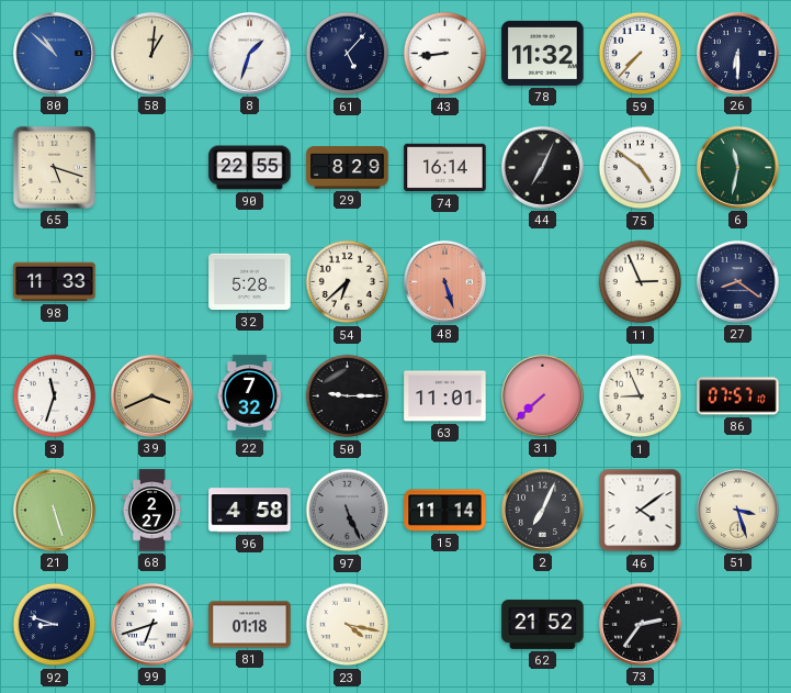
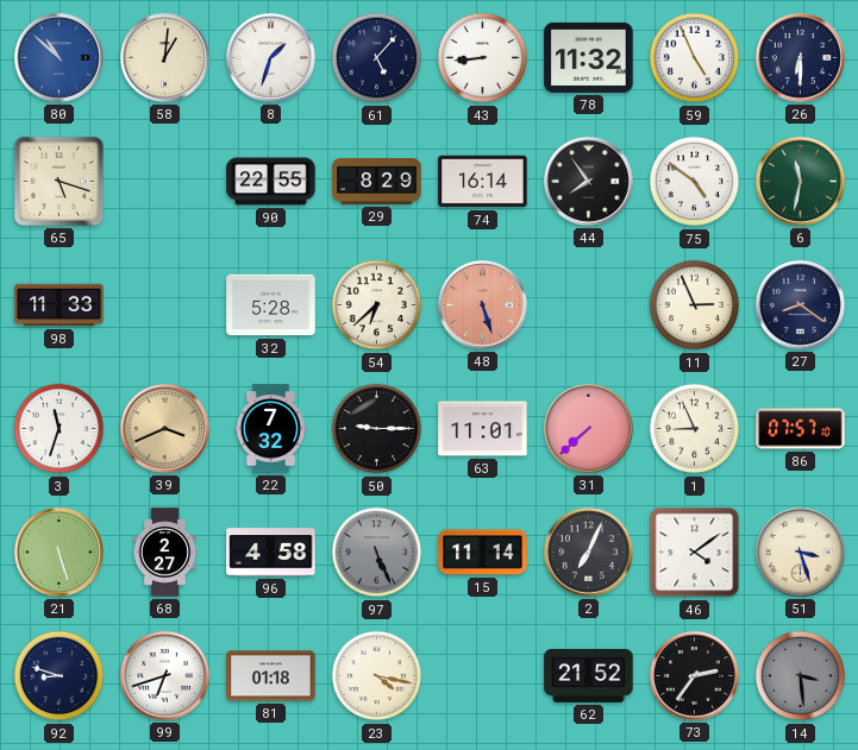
59: 7:37 -> 4:56
44: 7:04 -> 7:54
14: none -> 3:29
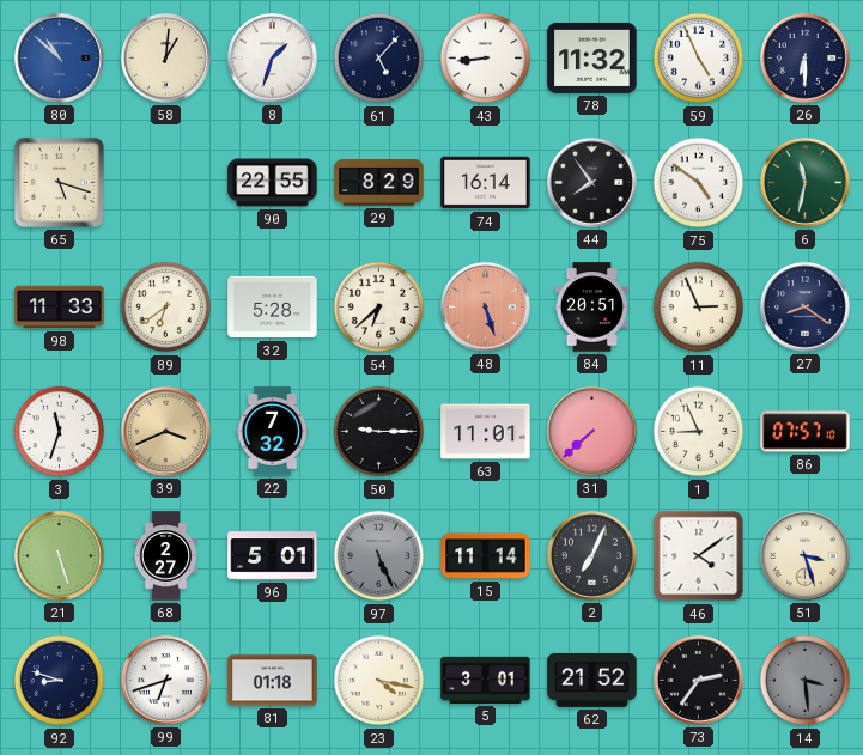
89: none -> 6:39
84: none -> 20:51
96: 4:58 -> 5:01
5: none -> 3:01
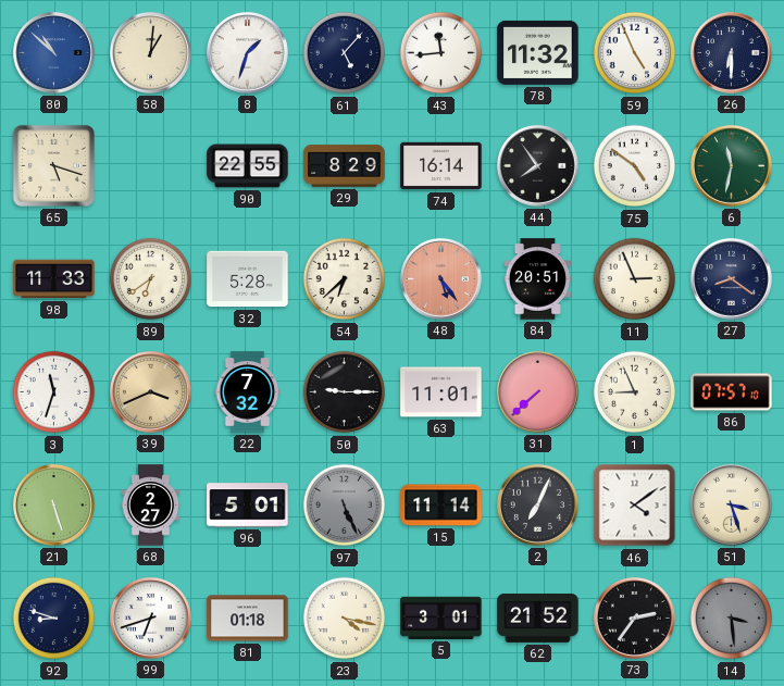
43: 8:44 -> 11:44
48: 5:27 -> 5:24
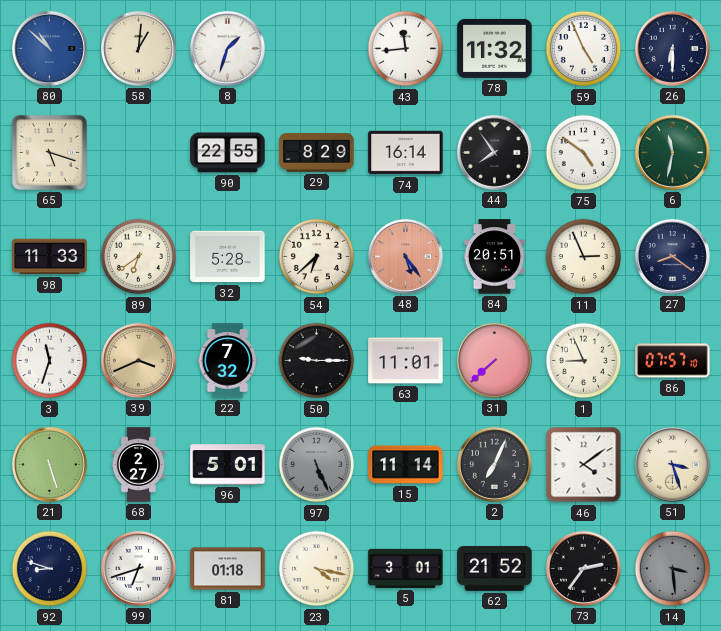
61: 5:07 -> none
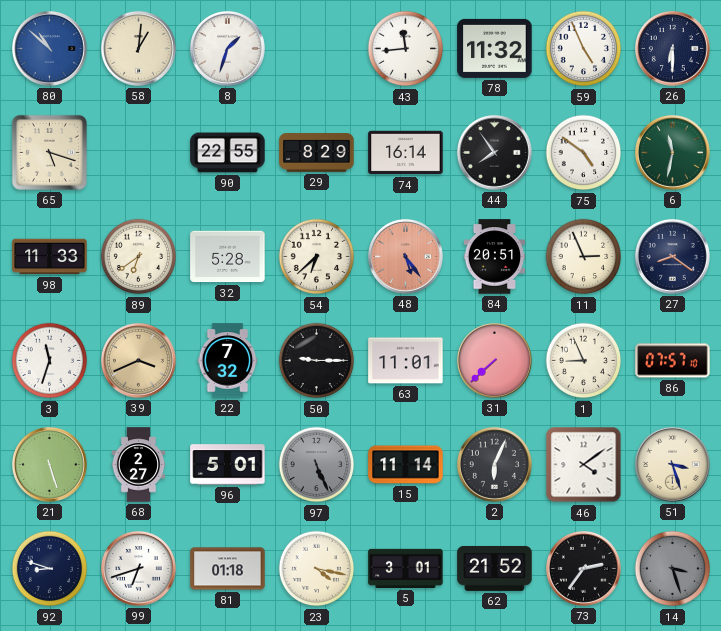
2: 7:04 -> 6:04
14: 3:29 -> 3:27
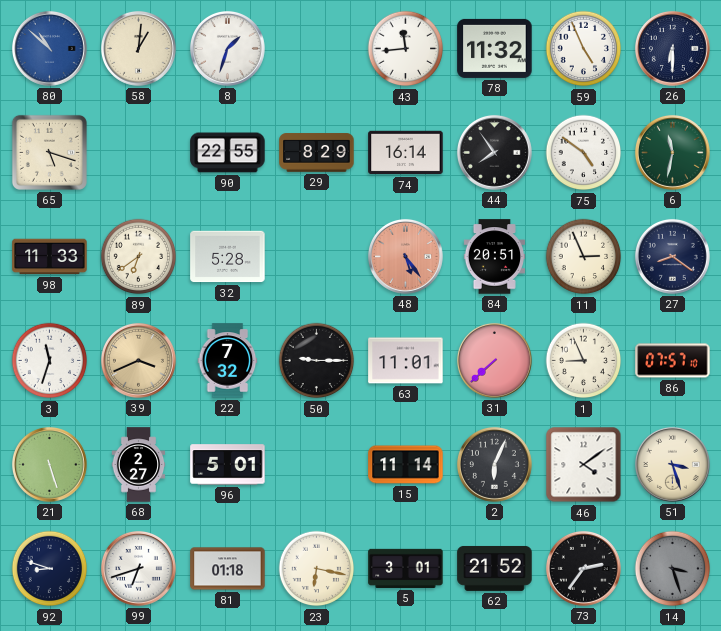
54: 6:38 -> none
97: 5:26 -> none
23: 4:17 -> 6:17
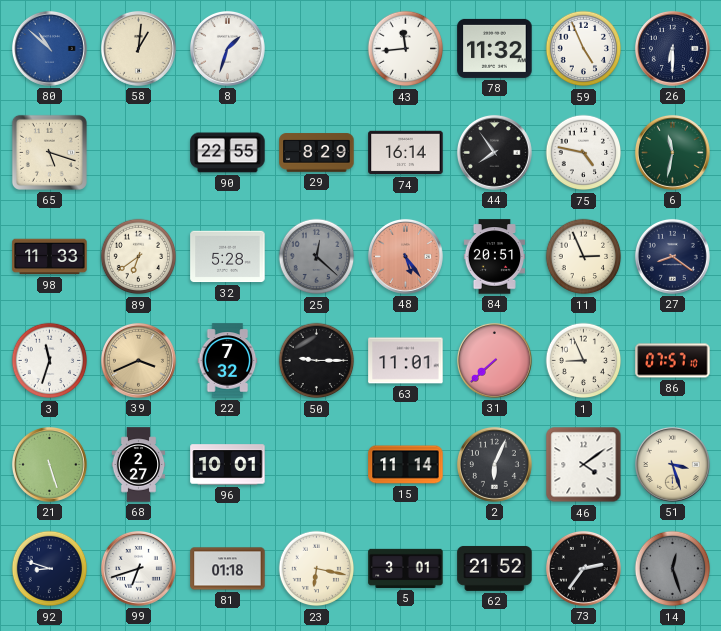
75: 4:51 -> 4:47
25: none -> 12:22
96: 5:01 -> 10:01
14: 3:27 -> 12:27
